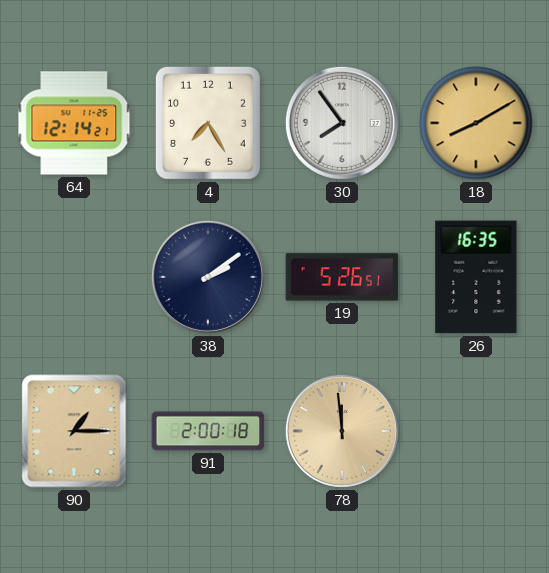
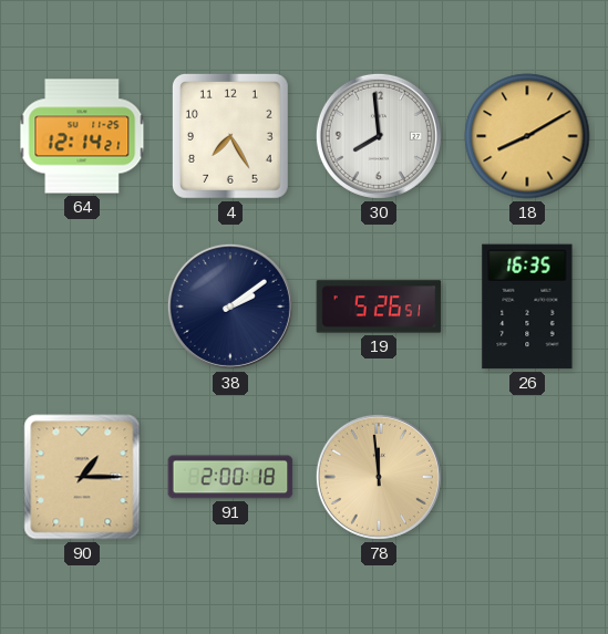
30: 7:54 -> 7:59
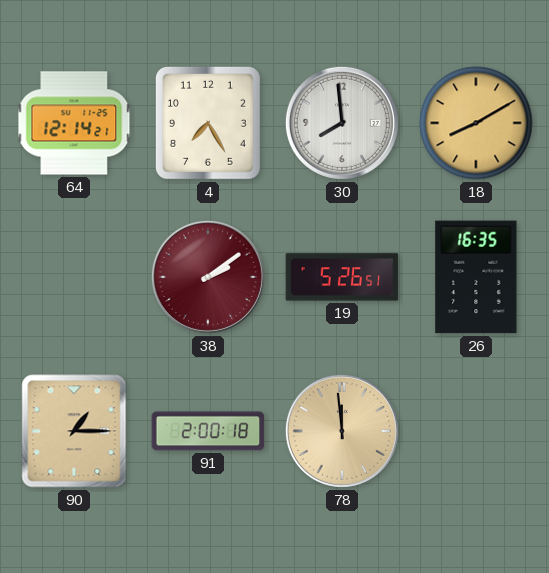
38 dial: navy -> burgundy
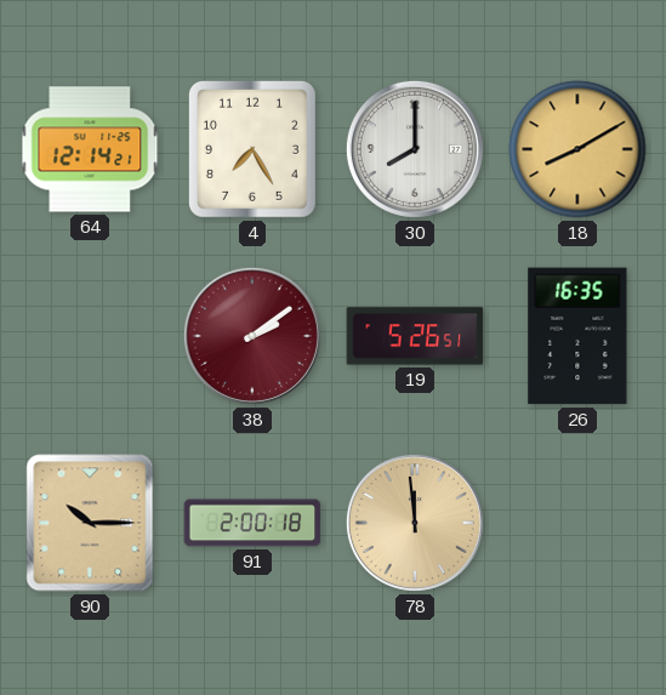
30: 7:59 -> 8:00
90: 1:15 -> 10:15
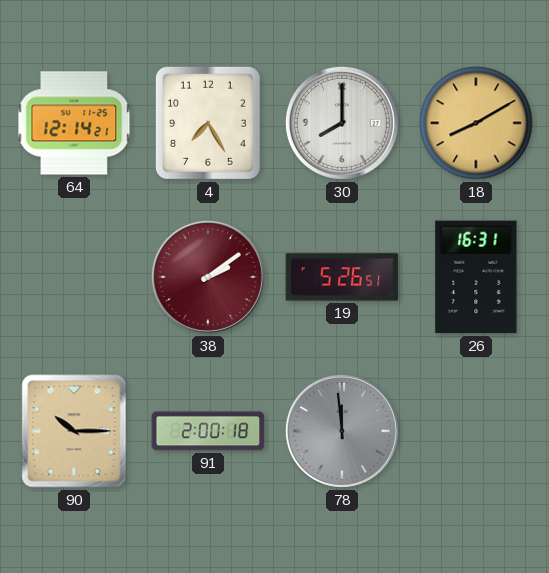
26: 16:35 -> 16:31
78 dial: champagne -> grey
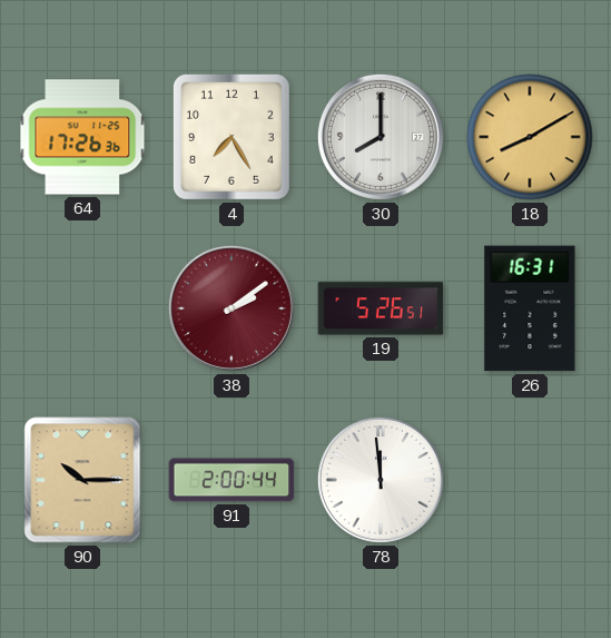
64: 12:14 -> 17:26
91: 2:00:18 -> 2:00:44
78 dial: grey -> white
